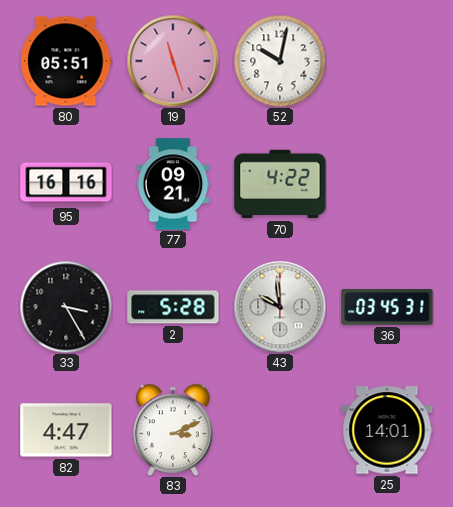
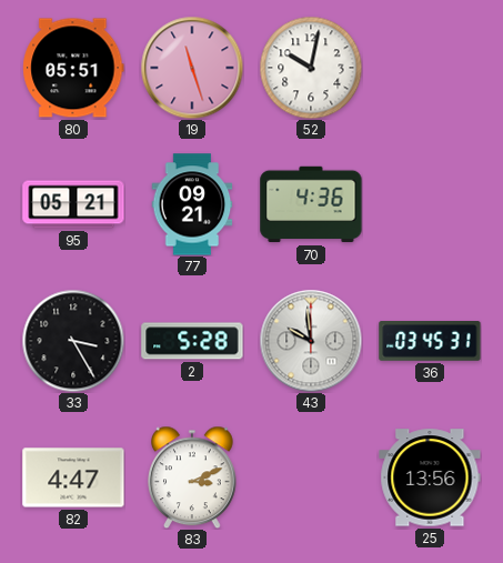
95: 16:16 -> 05:21
70: 4:22 -> 4:36
25: 14:01 -> 13:56
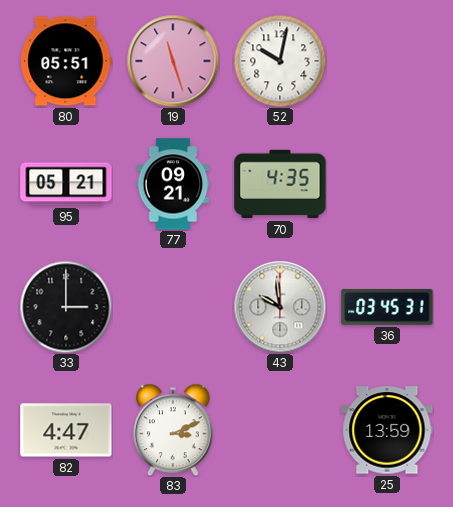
70: 4:36 -> 4:35
33: 3:25 -> 3:00
2: 5:28 -> none
25: 13:56 -> 13:59
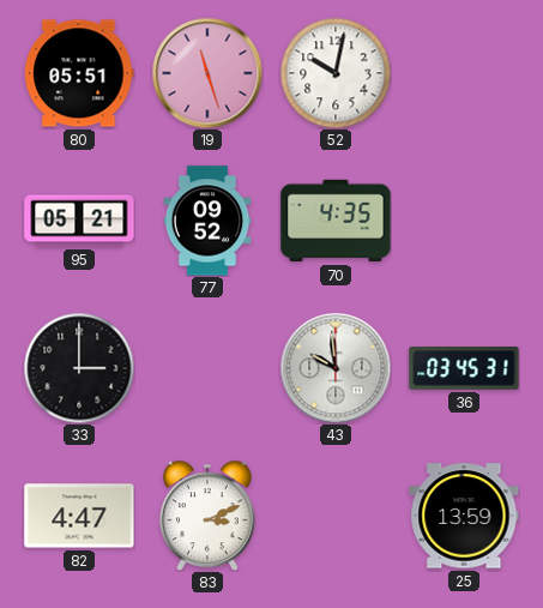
77: 09:21 -> 09:52
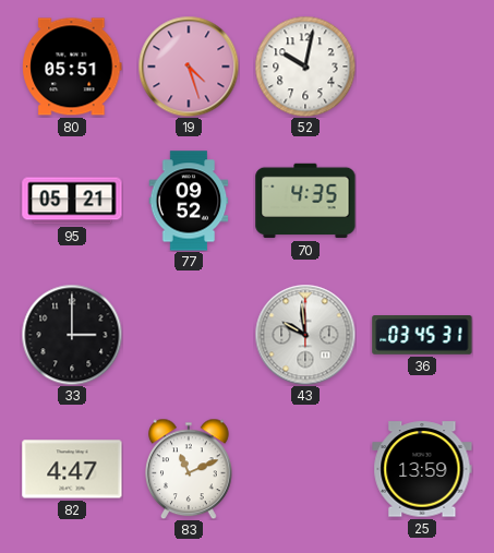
19: 11:27 -> 4:27
83: 3:11 -> 11:11
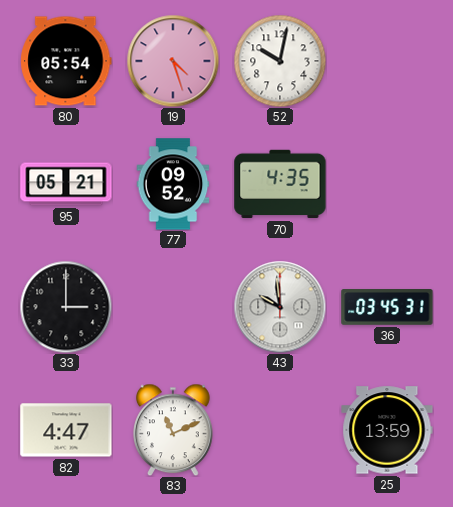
80: 05:51 -> 05:54
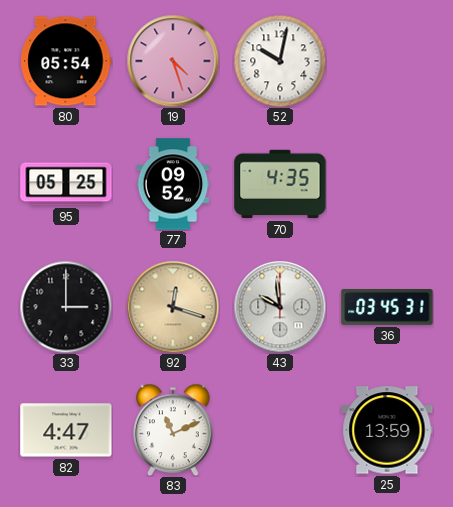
95: 05:21 -> 05:25
92: none -> 12:18
